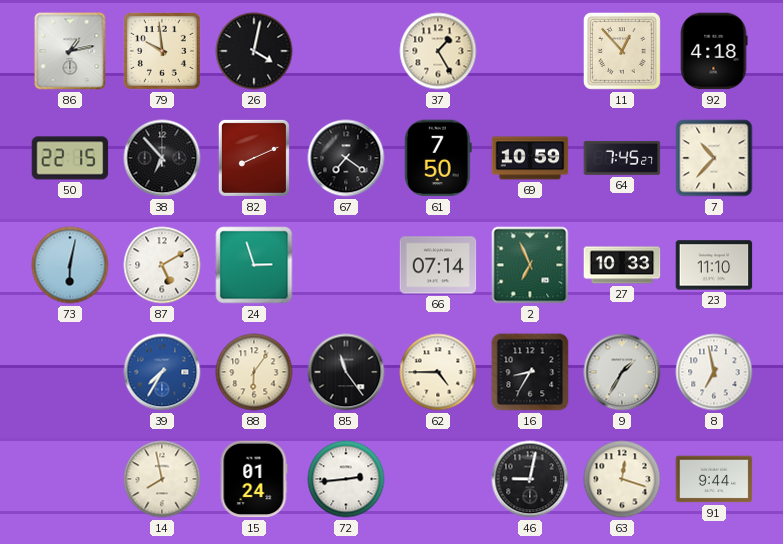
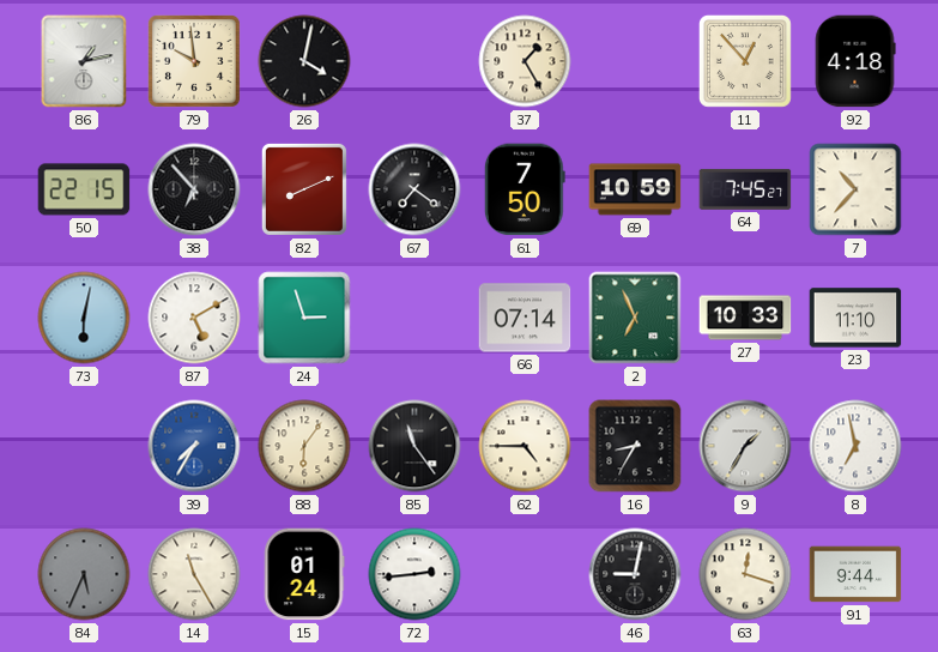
84: none -> 5:34
14: 7:58 -> 11:25
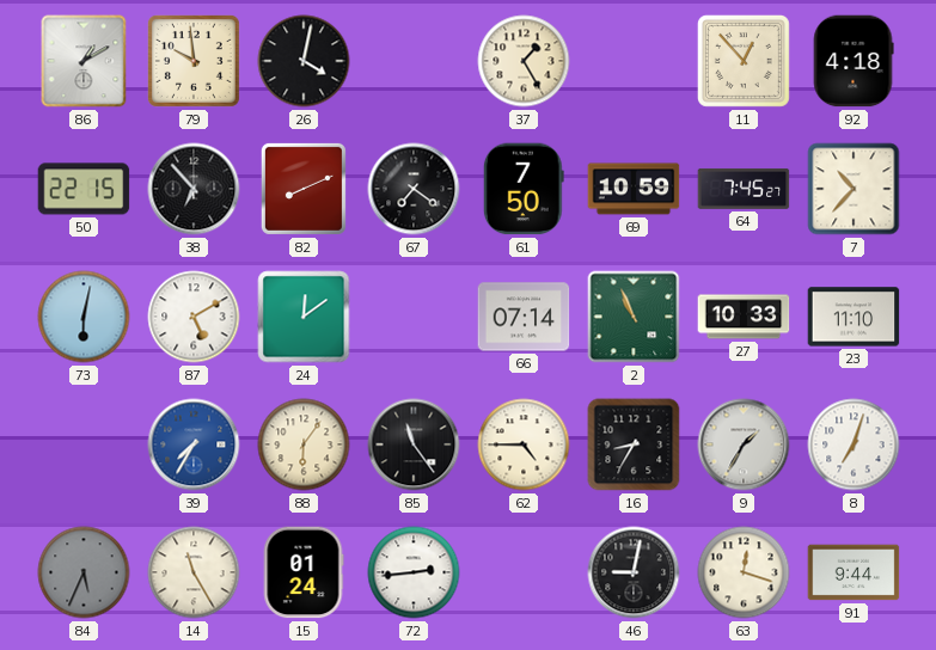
86: 1:13 -> 1:10
24: 2:57 -> 12:09
2: 6:56 -> 10:56
8: 6:58 -> 7:03
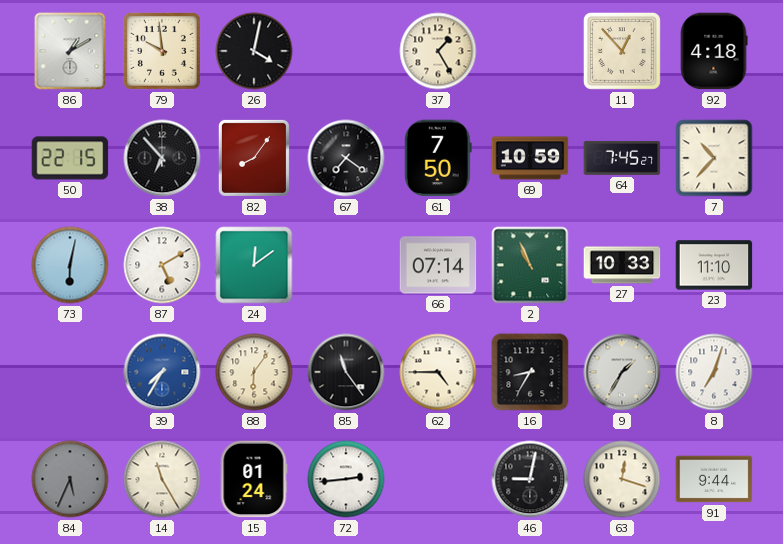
82: 8:11 -> 8:06
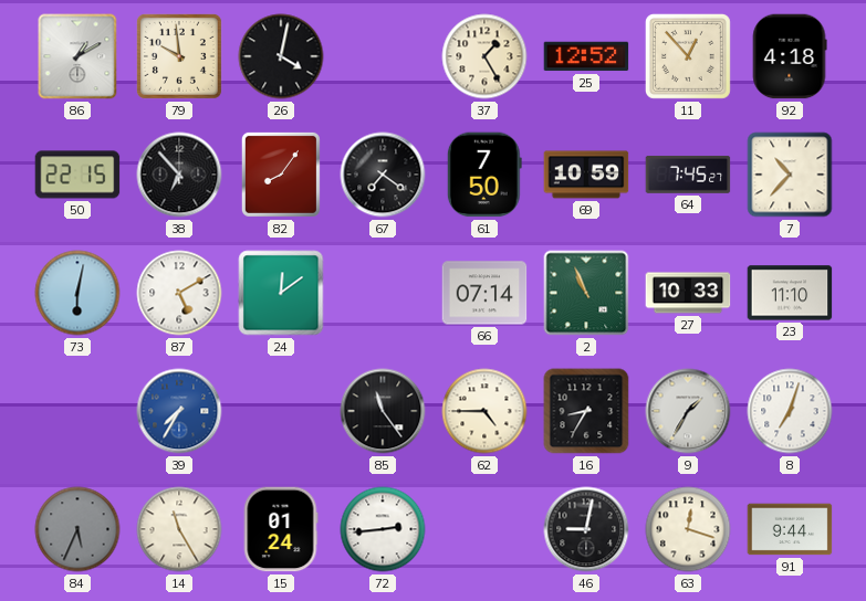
25: none -> 12:52
88: 6:06 -> none
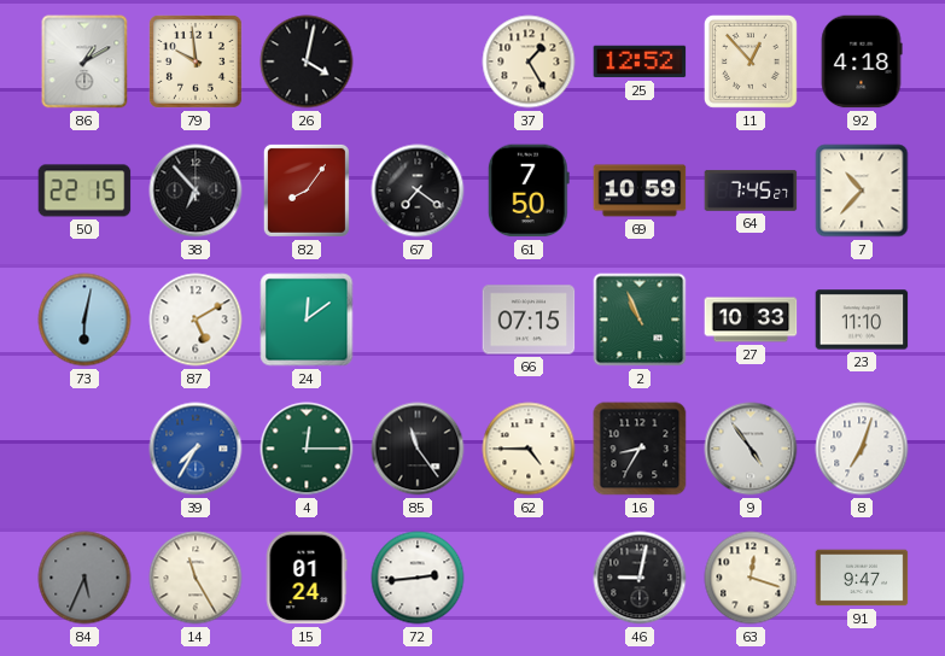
66: 07:14 -> 07:15
4: none -> 12:15
9: 1:35 -> 4:54
91: 9:44 -> 9:47
